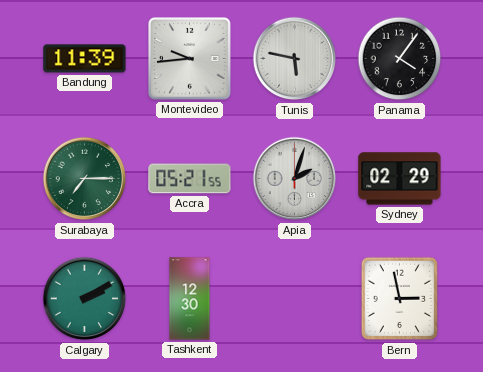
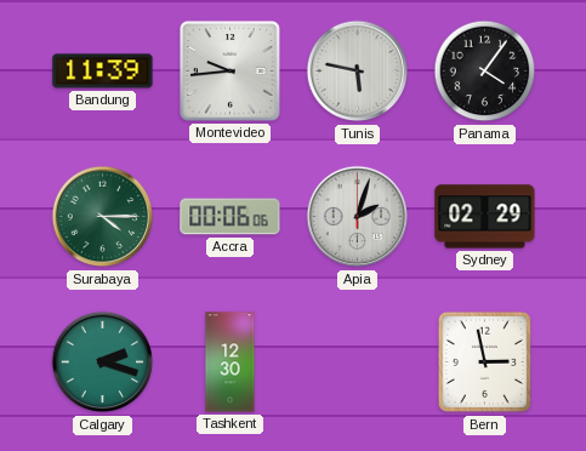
Surabaya: 7:15 -> 4:15
Accra: 05:21 -> 00:06
Calgary: 2:10 -> 2:18
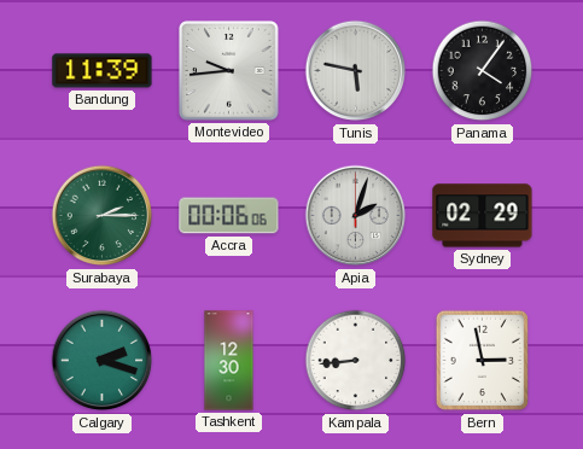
Surabaya: 4:15 -> 2:15
Kampala: none -> 8:44
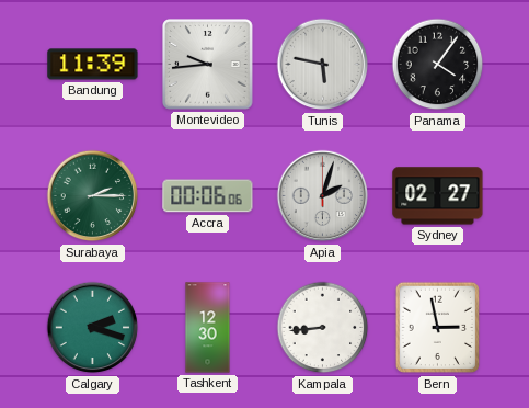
Sydney: 02:29 -> 02:27
